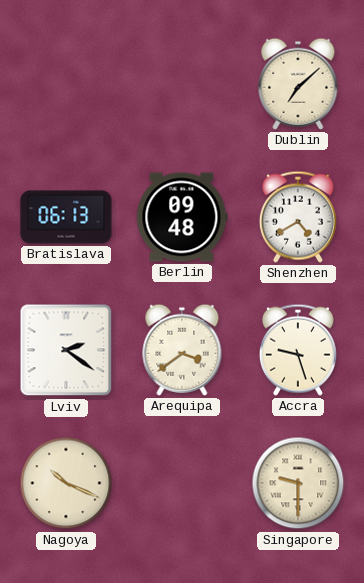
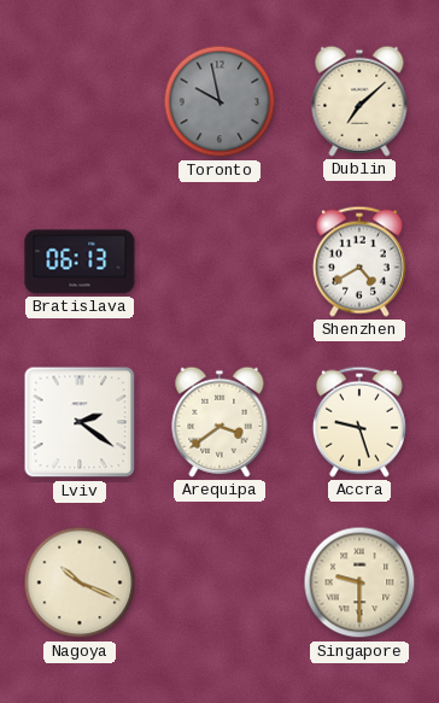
Toronto: none -> 9:58
Berlin: 09:48 -> none
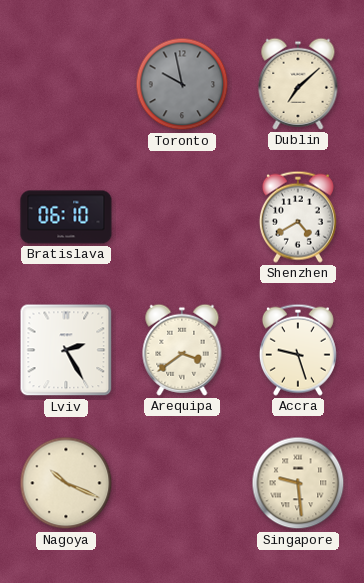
Bratislava: 06:13 -> 06:10
Lviv: 2:21 -> 2:25
Singapore: 9:30 -> 9:29
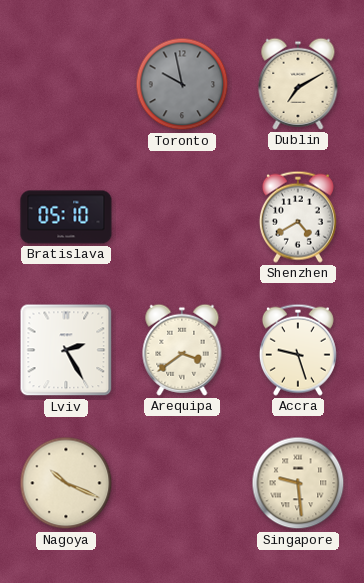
Dublin: 7:08 -> 7:10
Bratislava: 06:10 -> 05:10
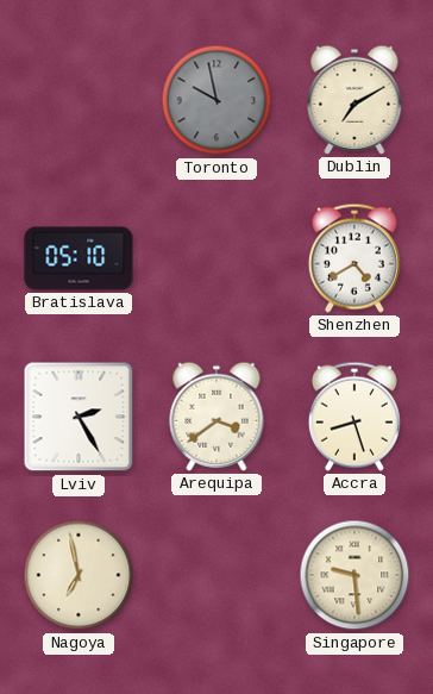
Accra: 9:27 -> 8:27
Nagoya: 10:19 -> 6:58
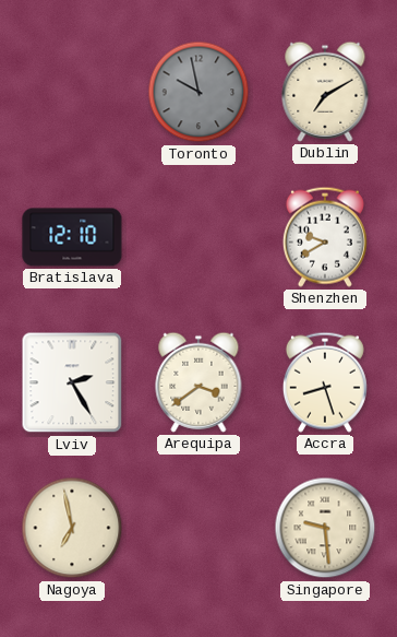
Bratislava: 05:10 -> 12:10
Shenzhen: 4:40 -> 9:40
